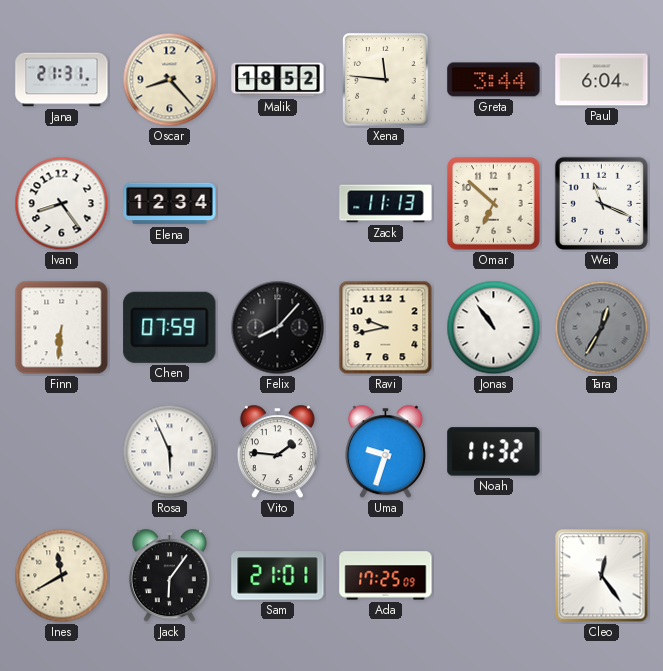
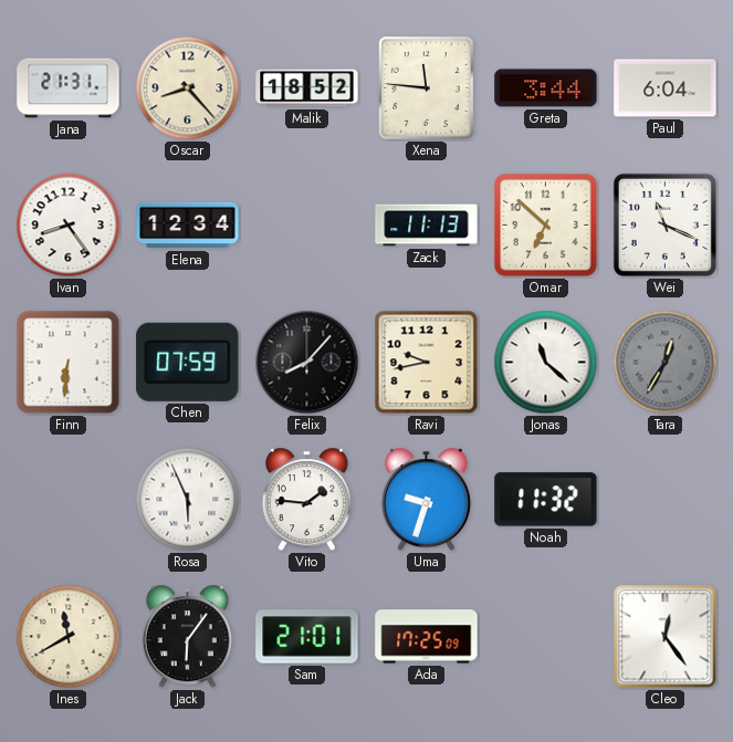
Jonas: 10:54 -> 11:22
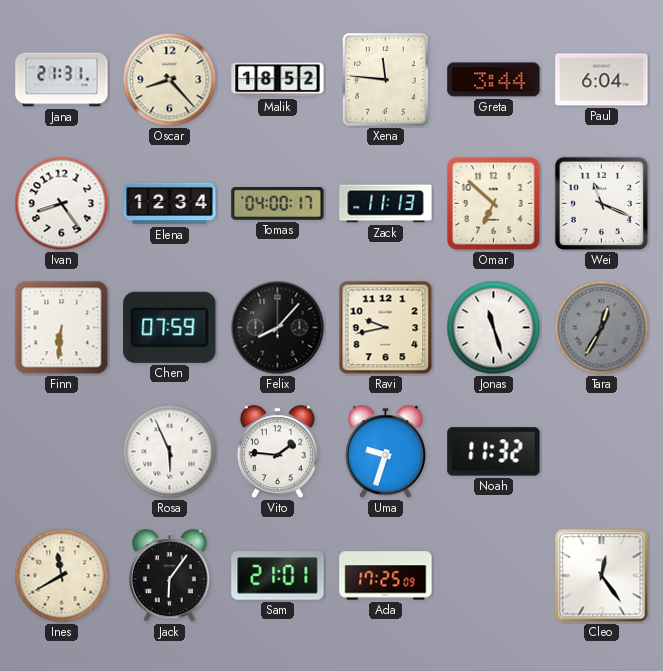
Tomas: none -> 04:00
Jonas: 11:22 -> 11:27
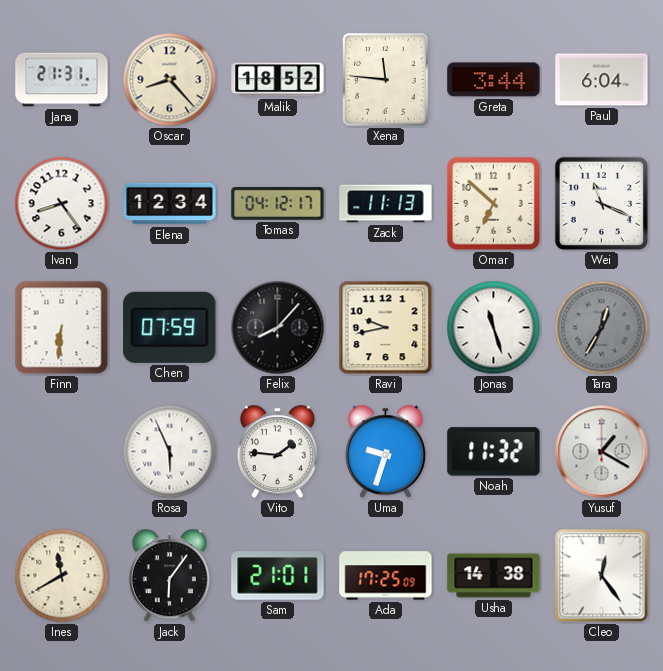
Tomas: 04:00 -> 04:12
Yusuf: none -> 1:20
Usha: none -> 14:38
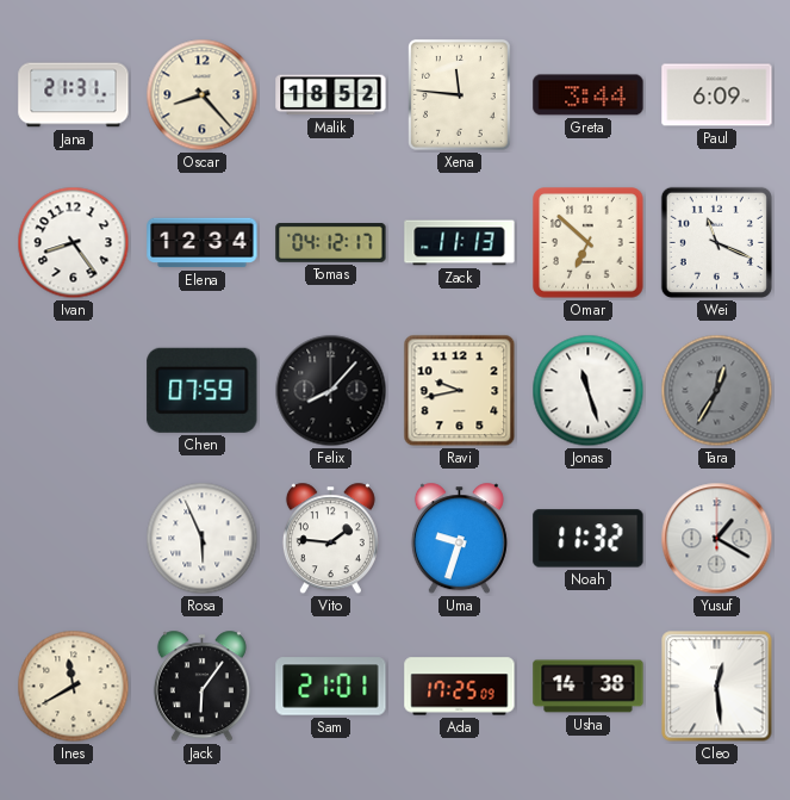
Paul: 6:04 -> 6:09
Finn: 6:31 -> none
Cleo: 12:24 -> 12:29
